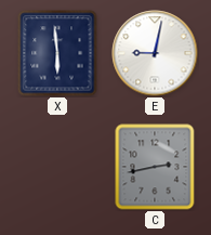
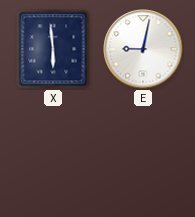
C: 2:43 -> none
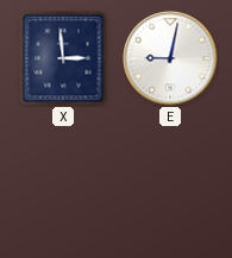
X: 5:59 -> 2:59
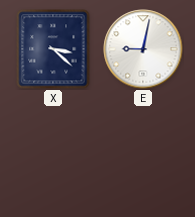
X: 2:59 -> 3:22
